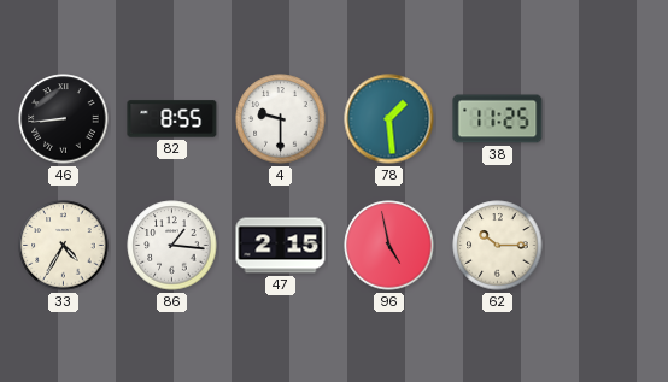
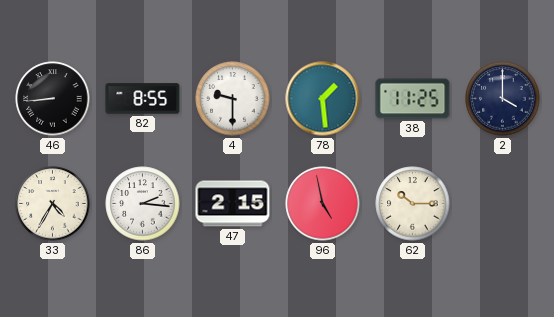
2: none -> 4:00
86: 1:16 -> 2:16
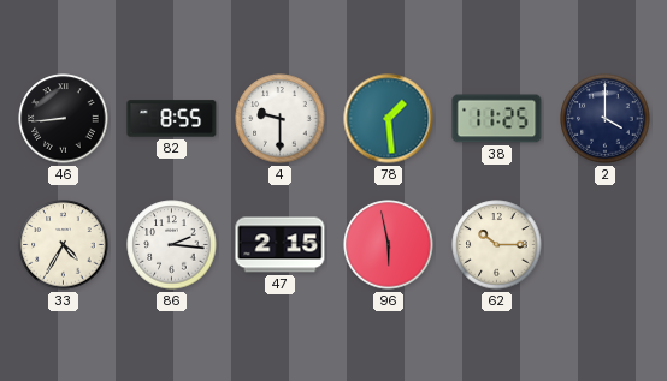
96: 4:58 -> 5:58
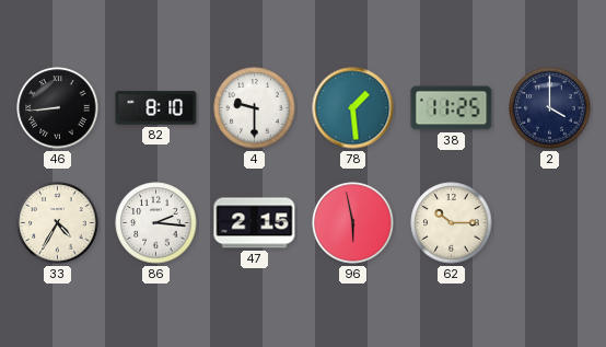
82: 8:55 -> 8:10
